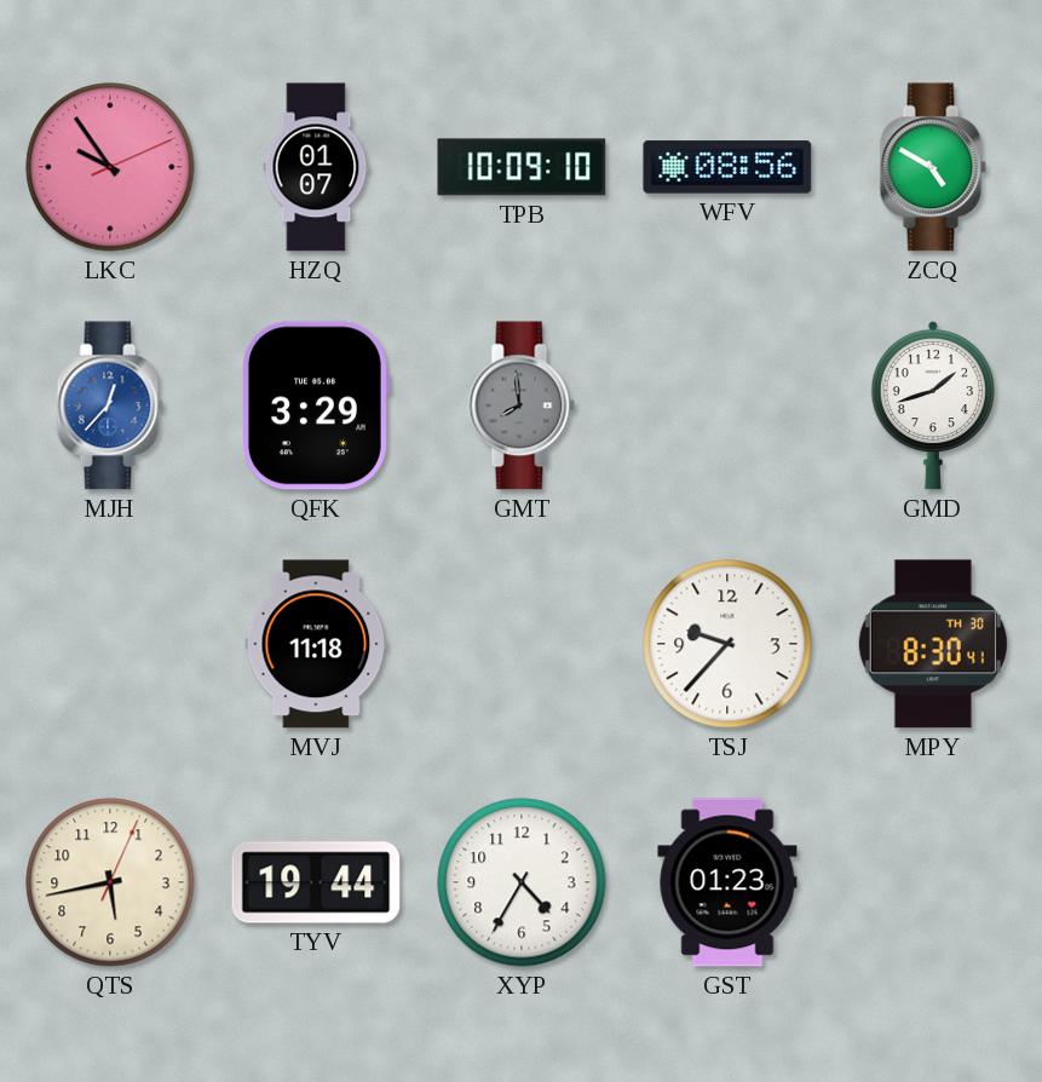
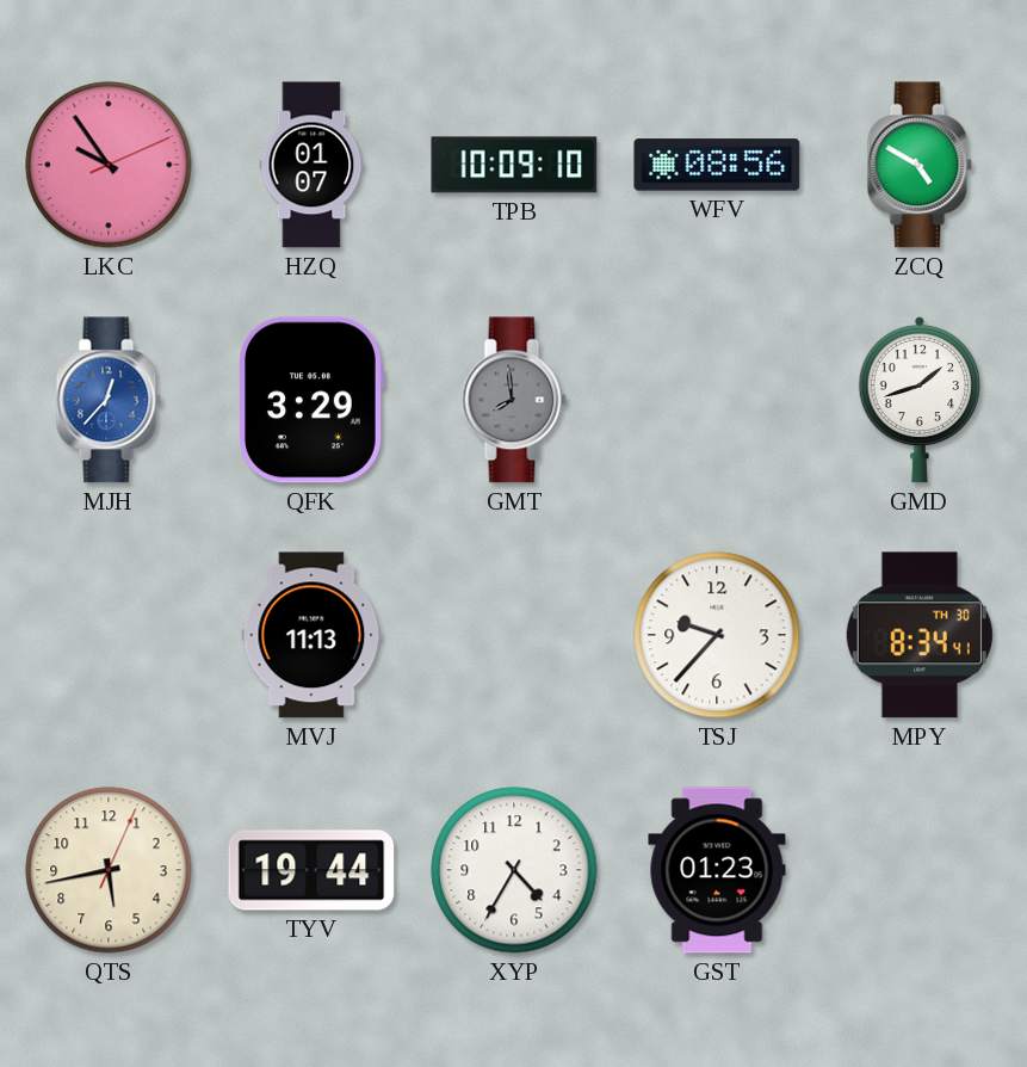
MVJ: 11:18 -> 11:13
MPY: 8:30 -> 8:34
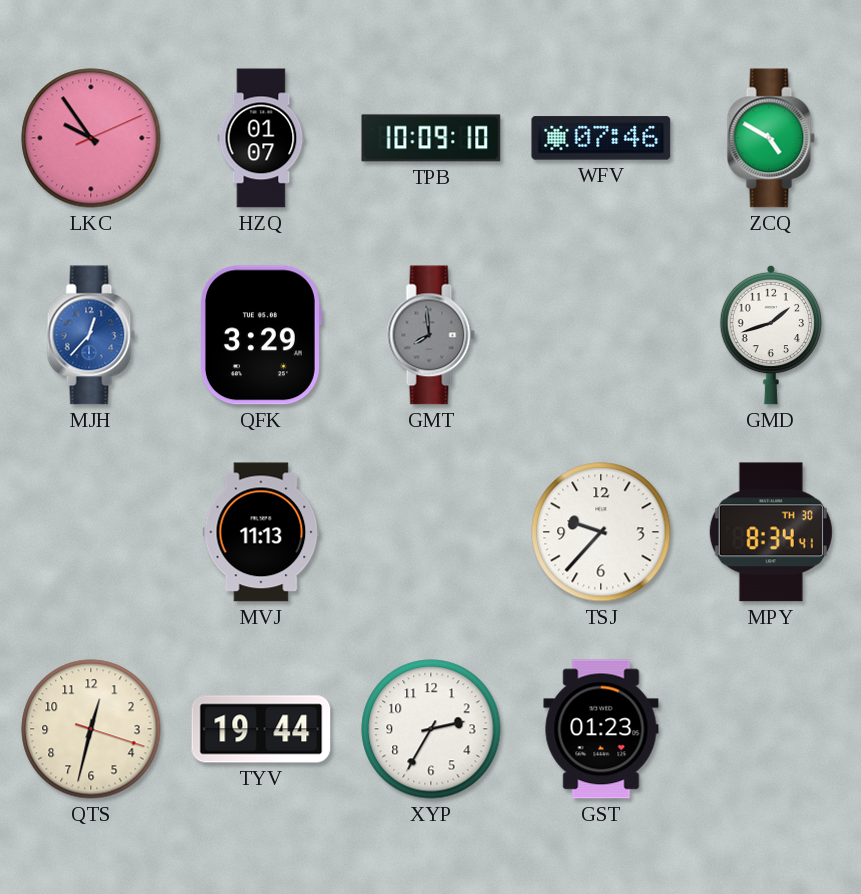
WFV: 08:56 -> 07:46
QTS: 5:43 -> 12:32
XYP: 4:35 -> 2:35
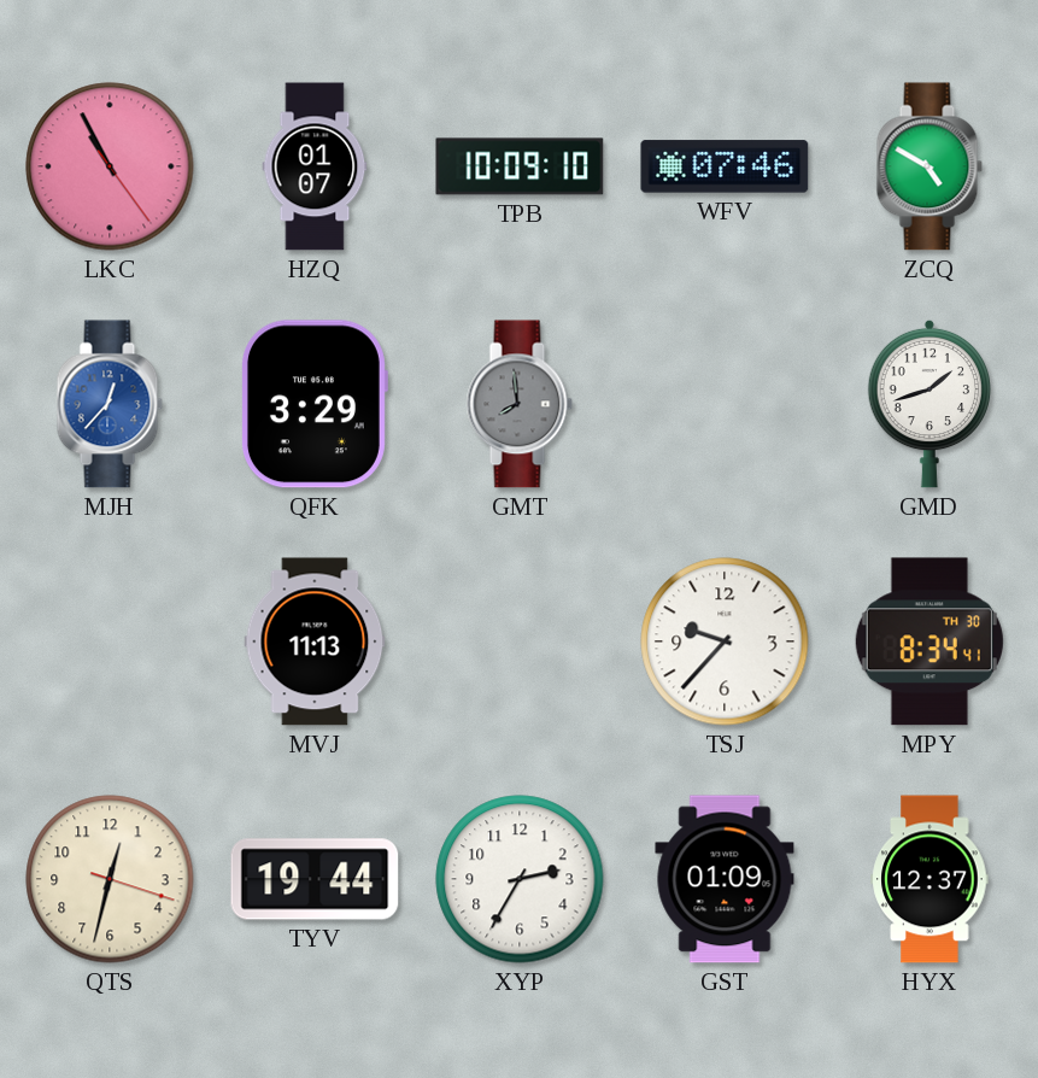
LKC: 9:54 -> 10:55
GST: 01:23 -> 01:09
HYX: none -> 12:37
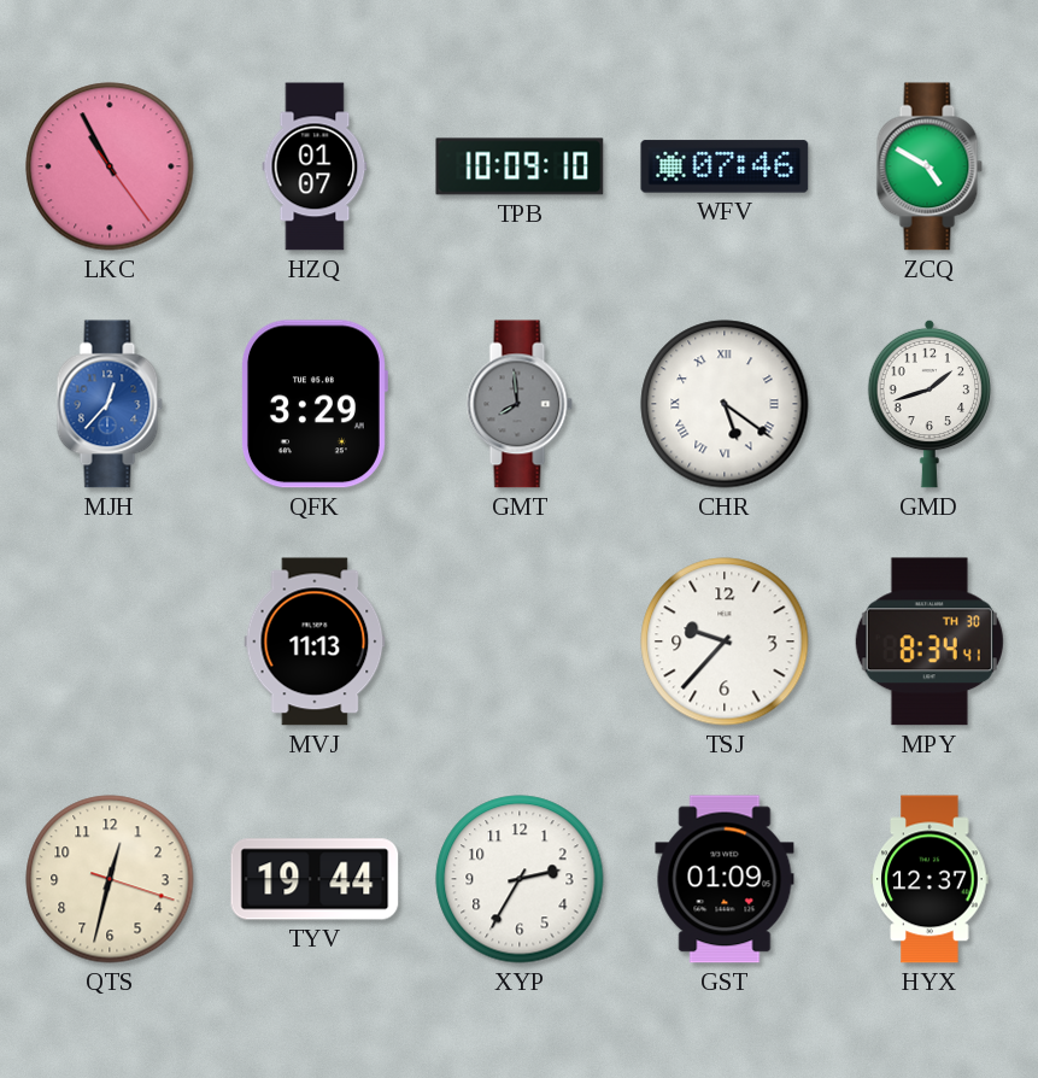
CHR: none -> 5:21
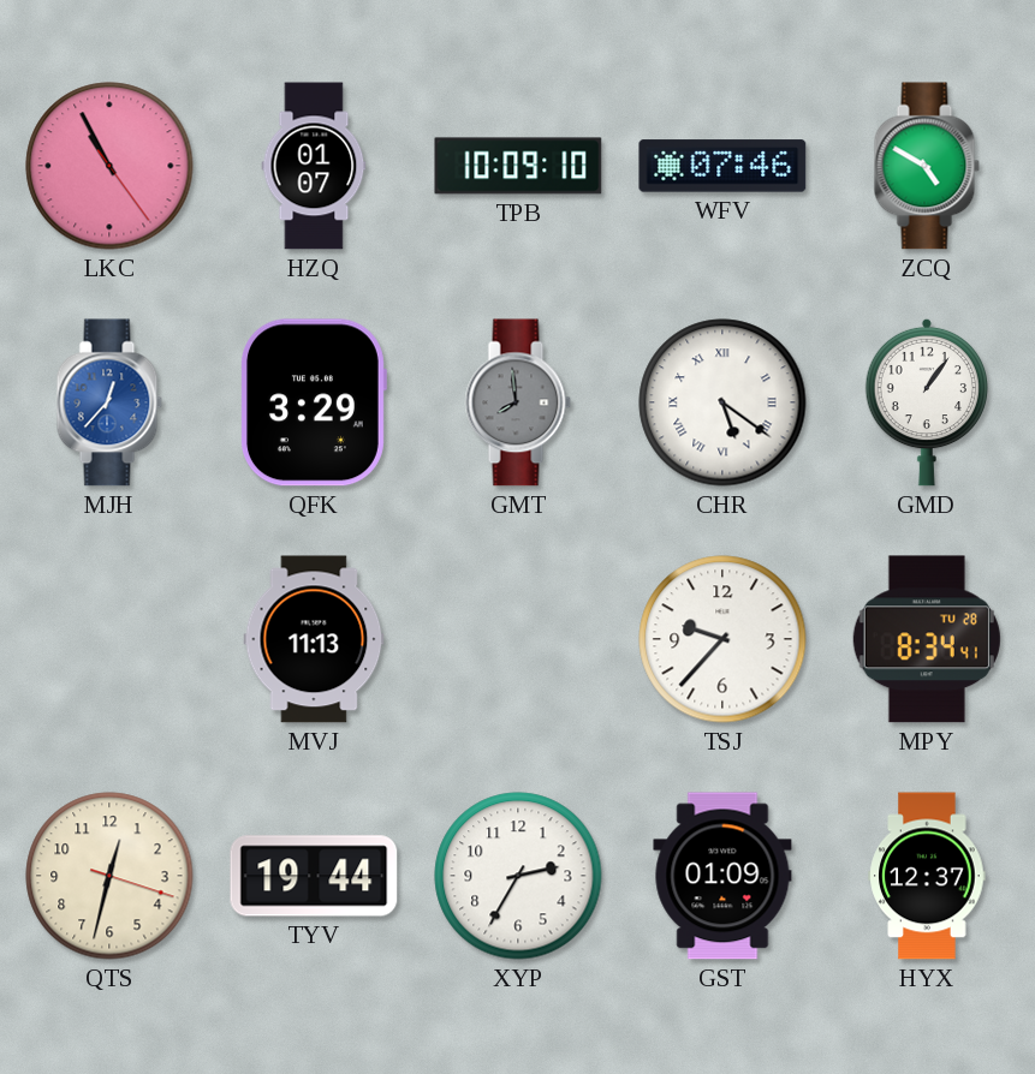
GMD: 1:42 -> 1:06
MPY date: TH 30 -> TU 28
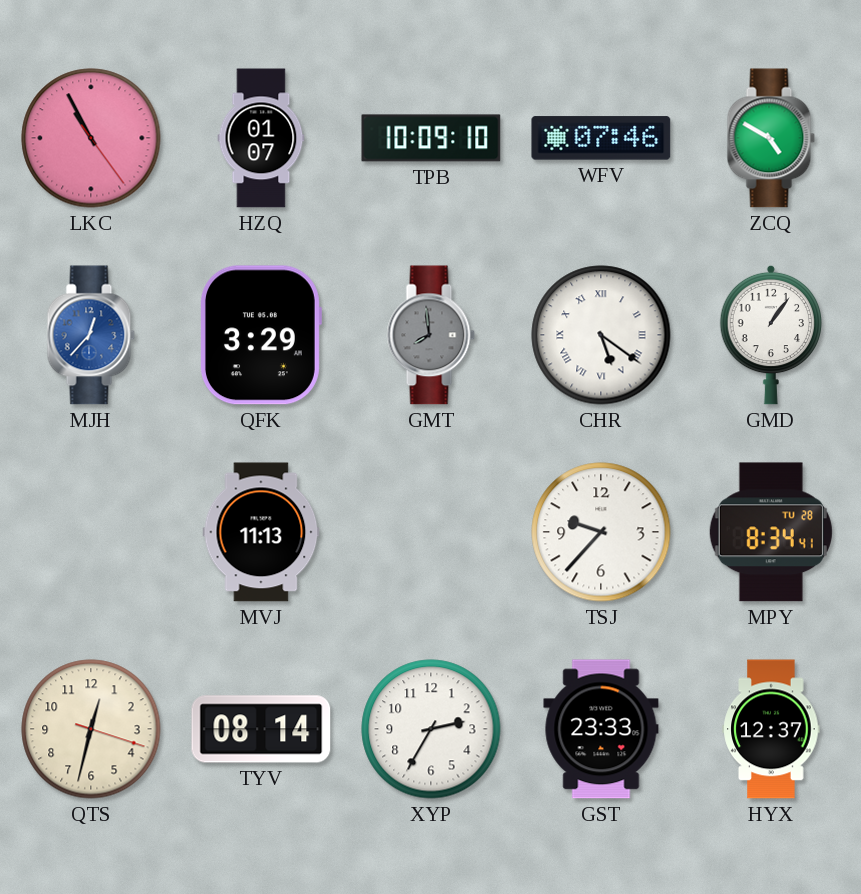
TYV: 19:44 -> 08:14
GST: 01:09 -> 23:33
